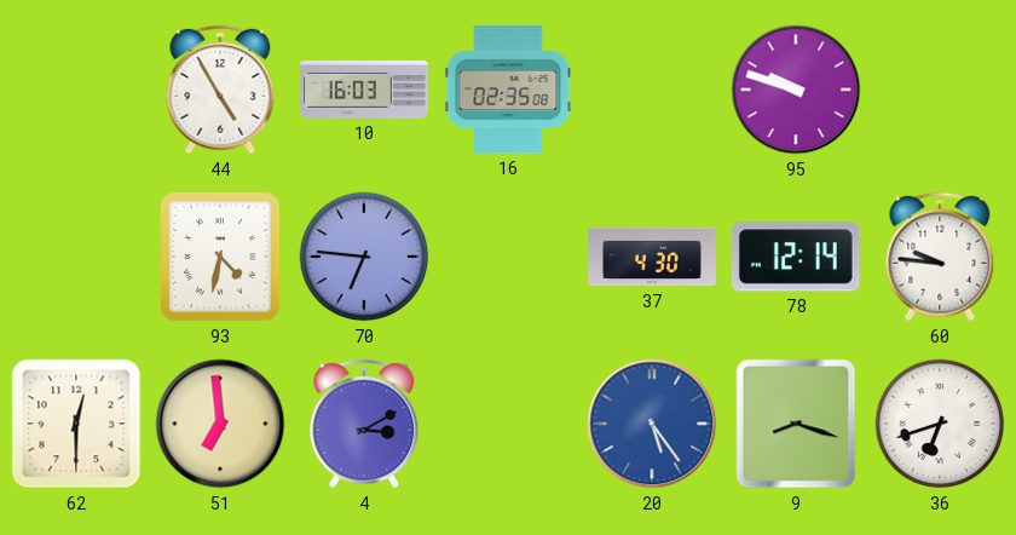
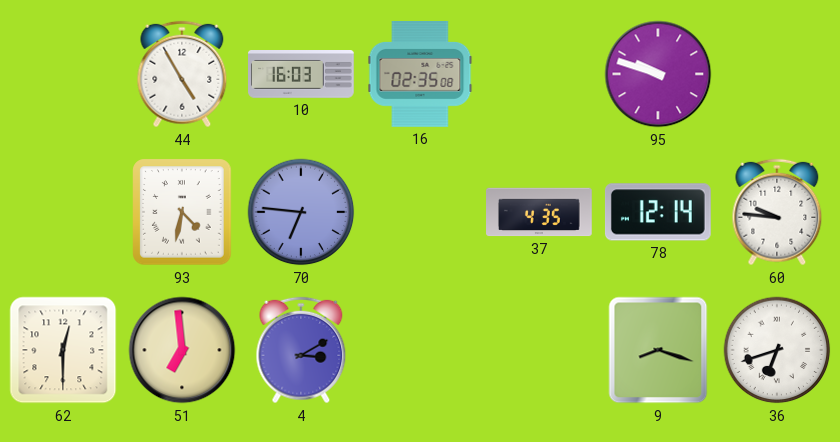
37: 4:30 -> 4:35
20: 5:24 -> none
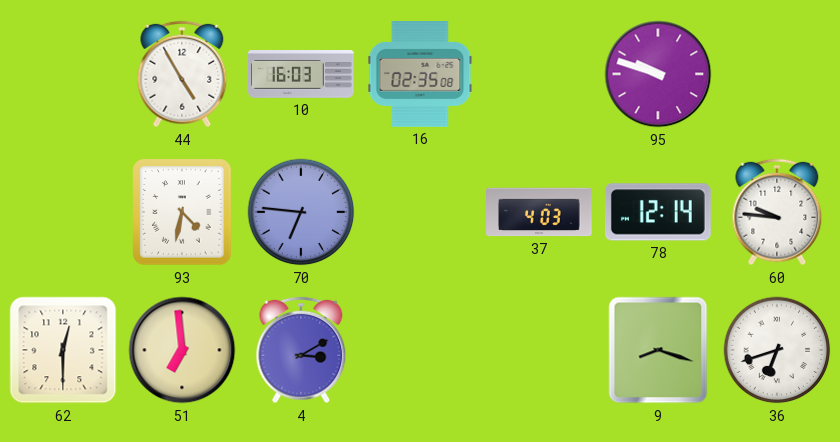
37: 4:35 -> 4:03
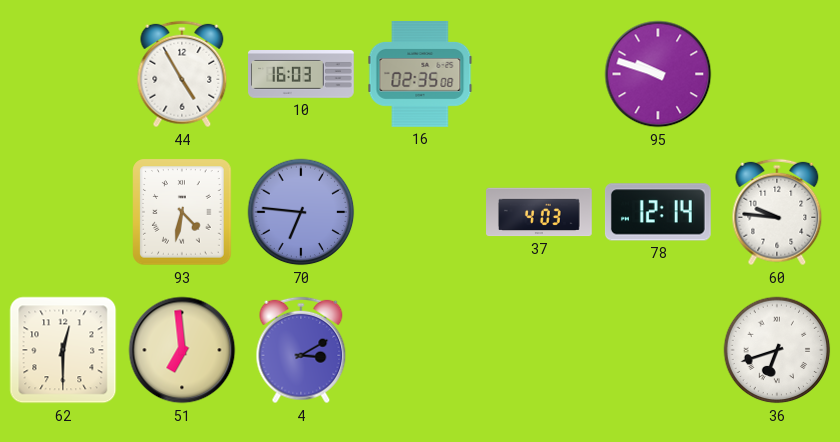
9: 8:18 -> none
